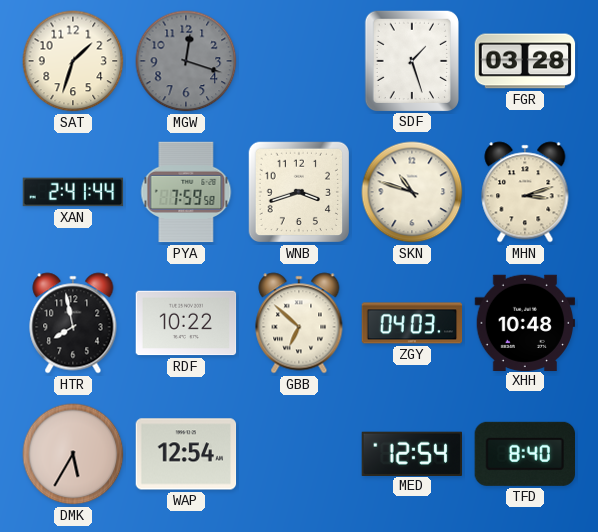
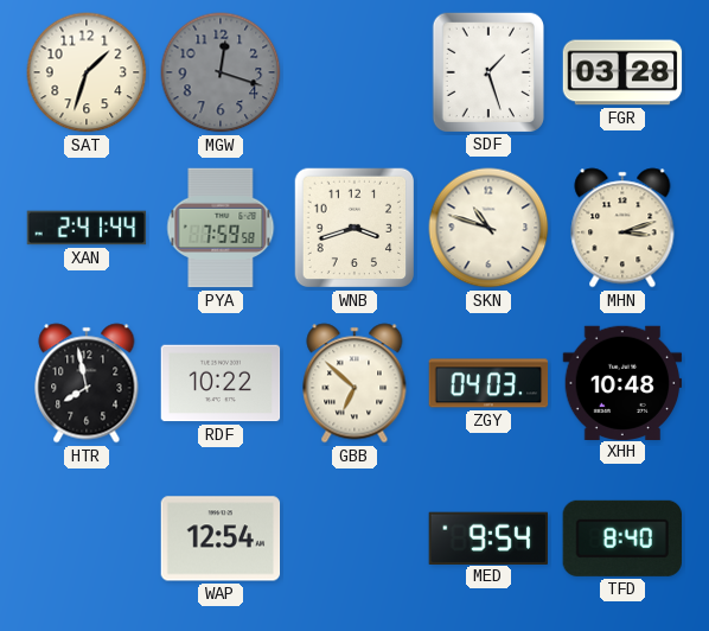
DMK: 5:35 -> none
MED: 12:54 -> 9:54
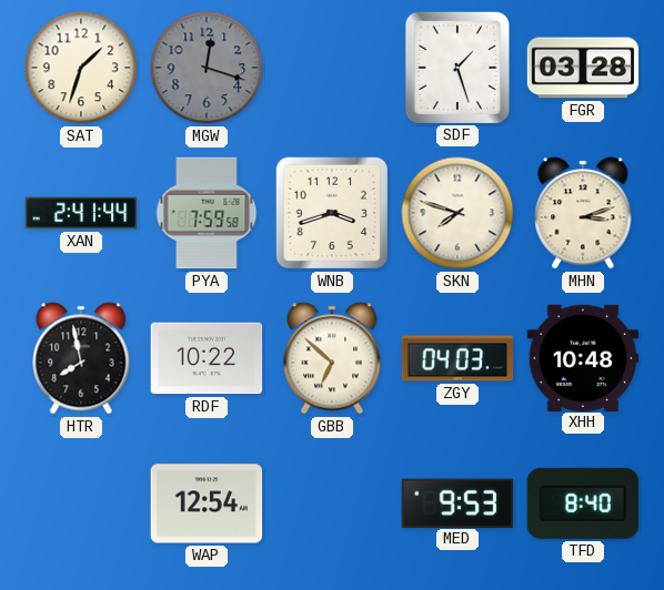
SKN: 10:48 -> 7:48
MED: 9:54 -> 9:53
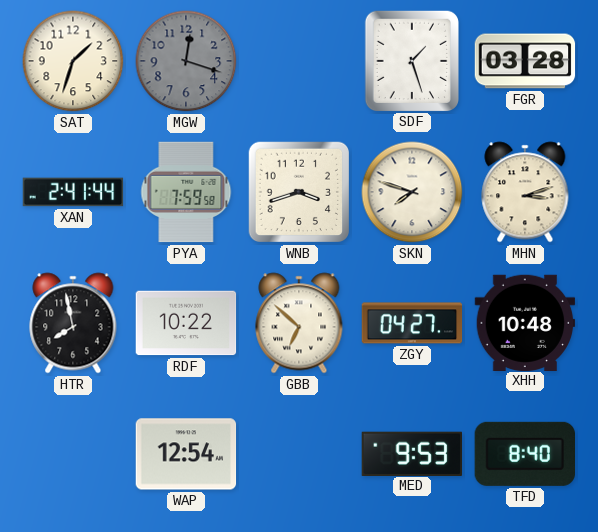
ZGY: 04:03 -> 04:27
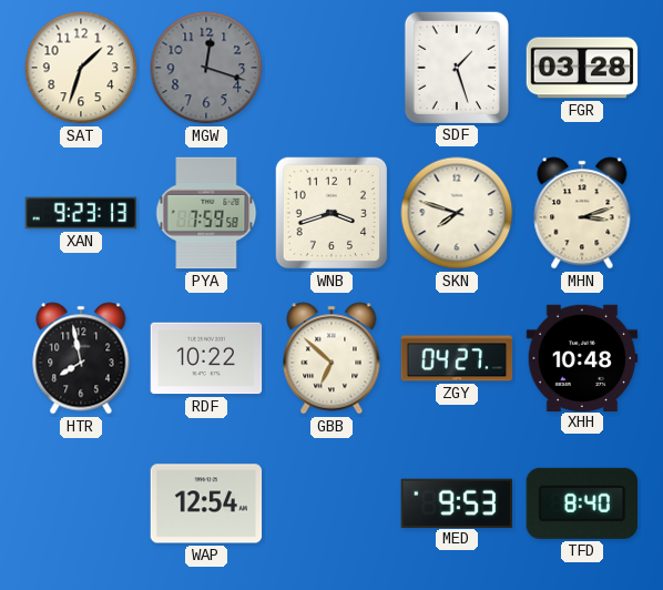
XAN: 2:41 -> 9:23
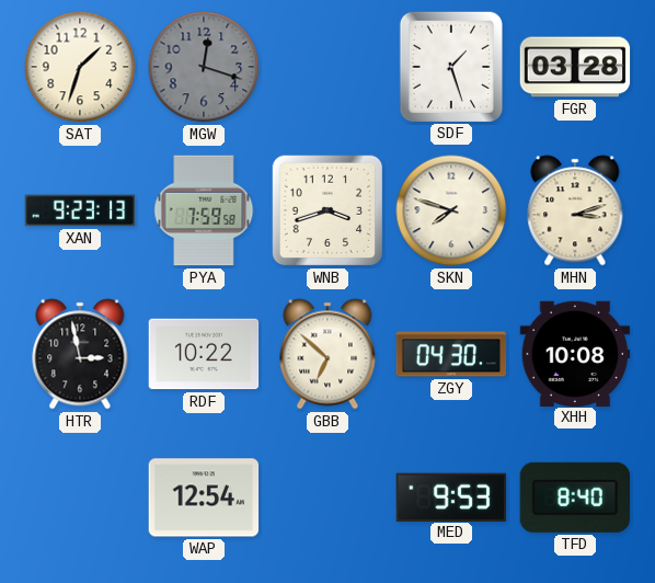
HTR: 7:58 -> 2:58
ZGY: 04:27 -> 04:30
XHH: 10:48 -> 10:08
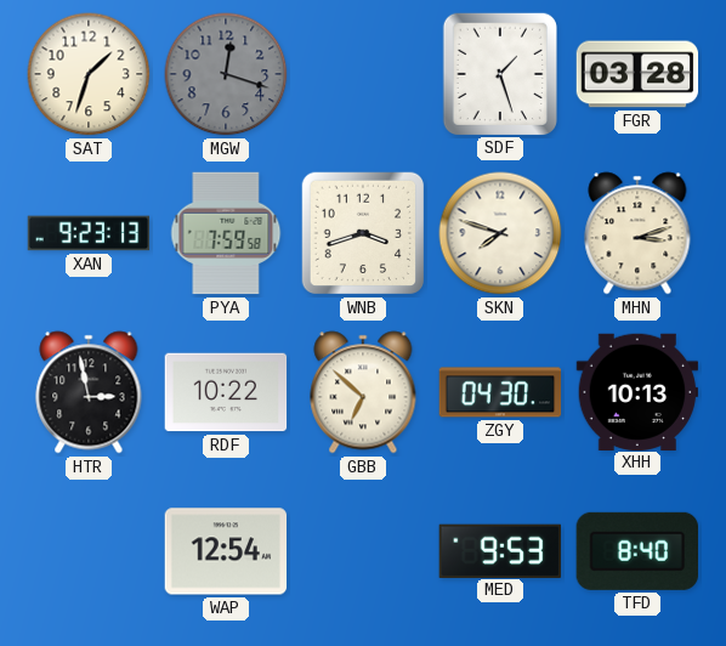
XHH: 10:08 -> 10:13
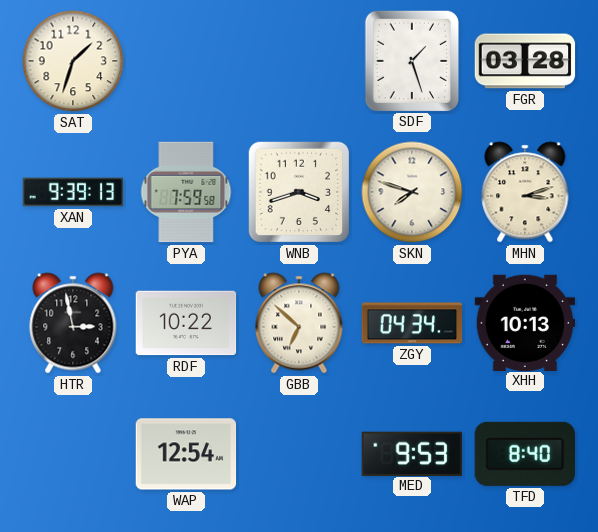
MGW: 12:18 -> none
XAN: 9:23 -> 9:39
ZGY: 04:30 -> 04:34
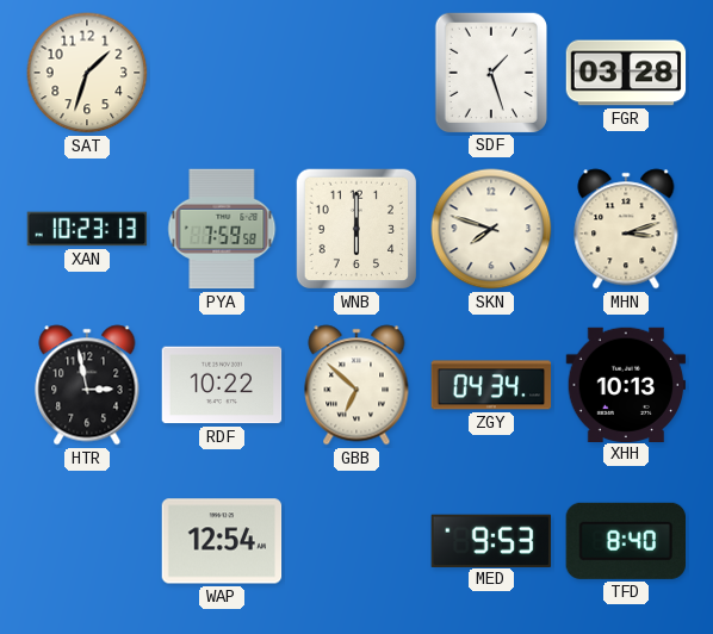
XAN: 9:39 -> 10:23
WNB: 3:42 -> 6:00
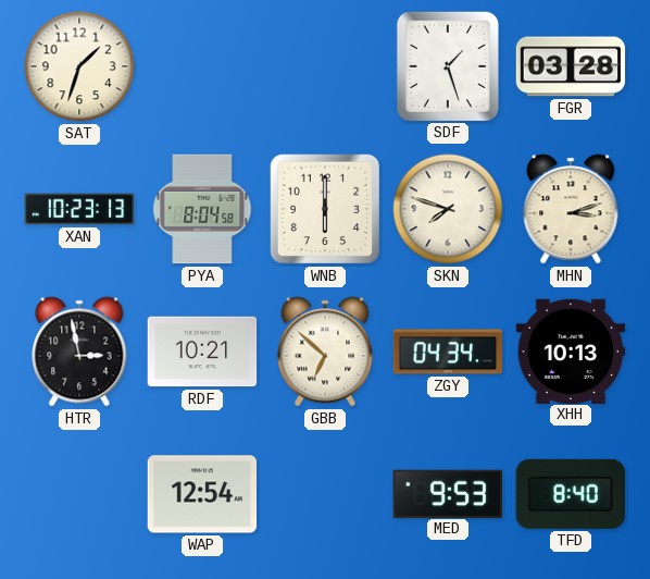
PYA: 7:59 -> 8:04
RDF: 10:22 -> 10:21
